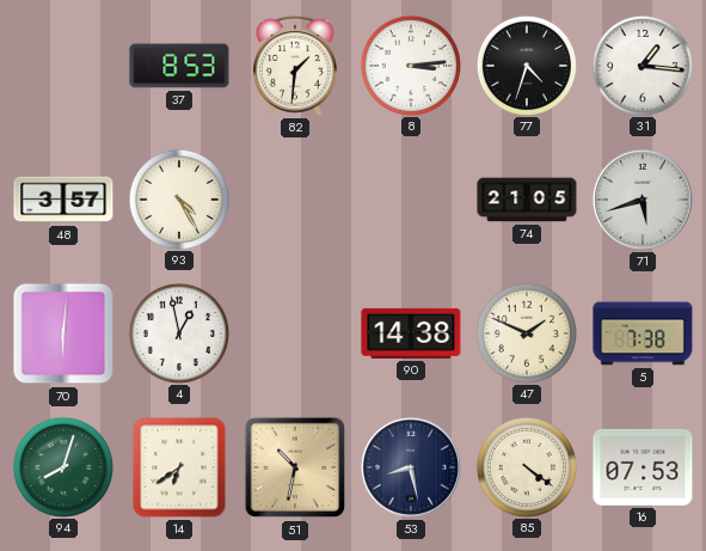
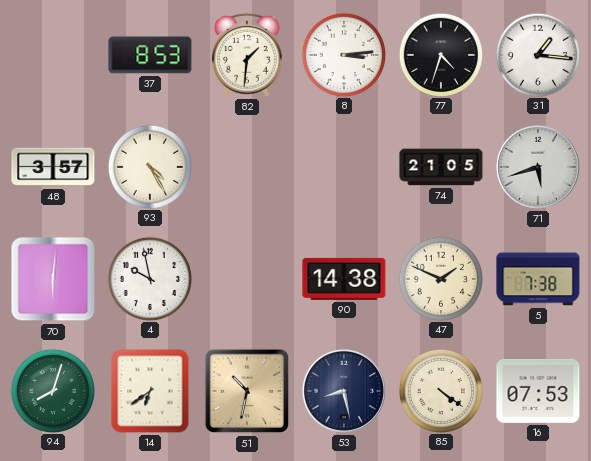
4: 12:58 -> 9:58
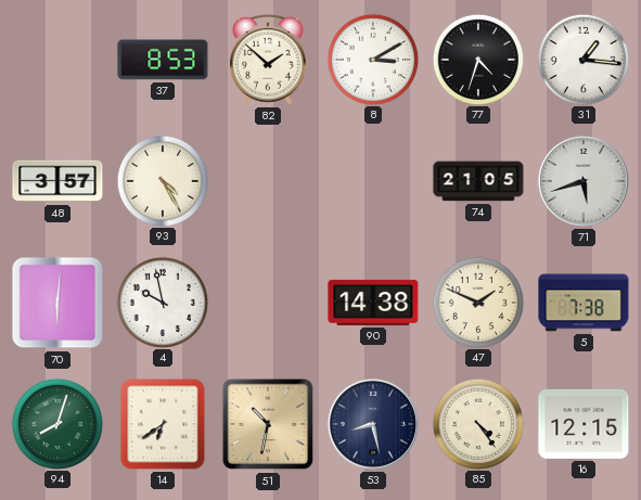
82: 1:31 -> 1:52
8: 3:14 -> 3:10
85: 4:21 -> 4:24
16: 07:53 -> 12:15
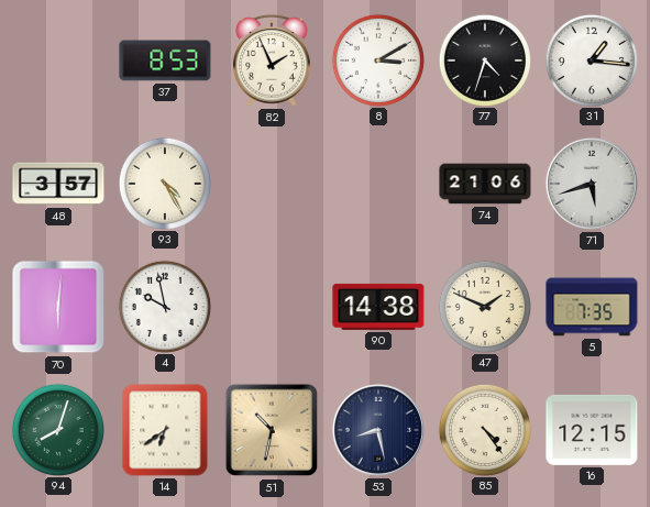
82: 1:52 -> 1:56
74: 21:05 -> 21:06
5: 7:38 -> 7:35
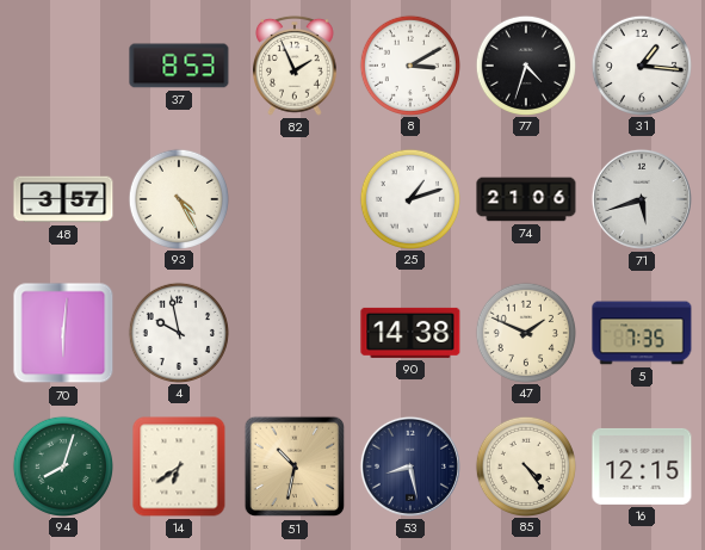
25: none -> 1:12
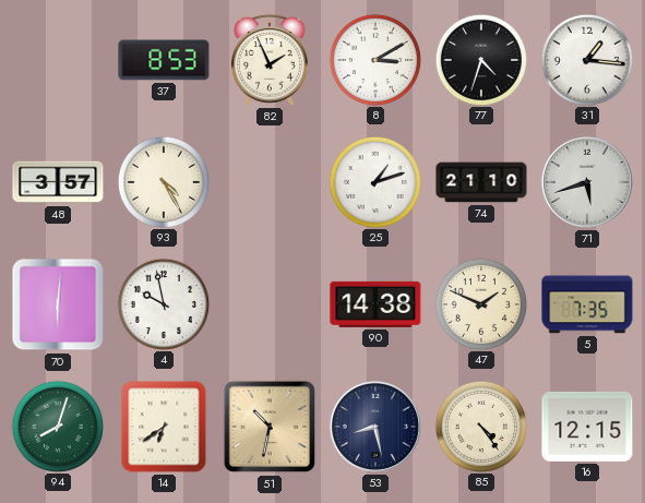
74: 21:06 -> 21:10
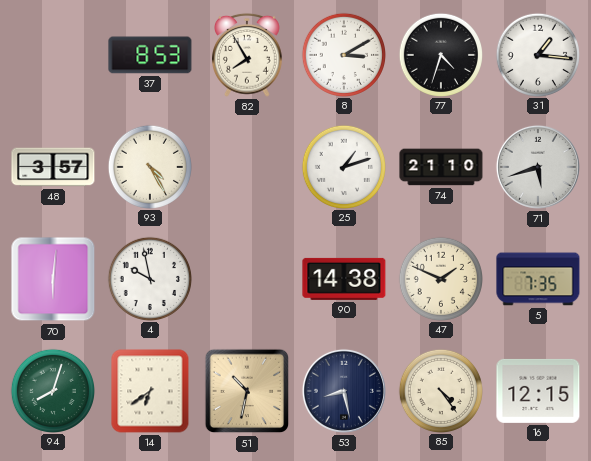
82: 1:56 -> 7:55
